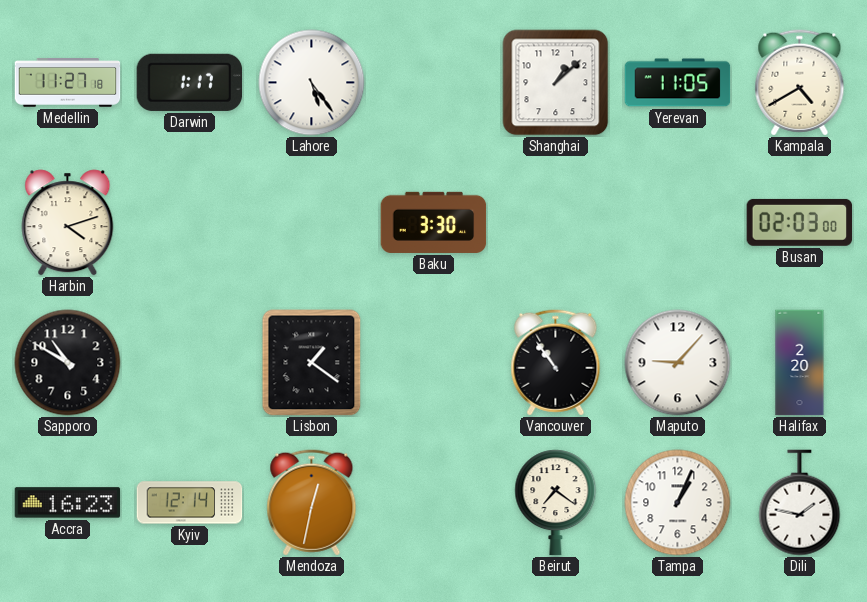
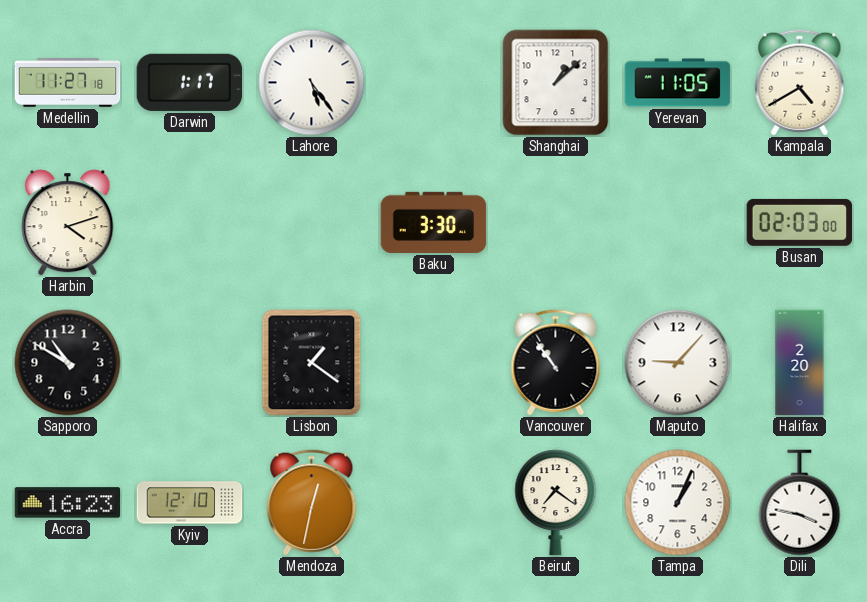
Kyiv: 12:14 -> 12:10
Dili: 1:47 -> 3:47
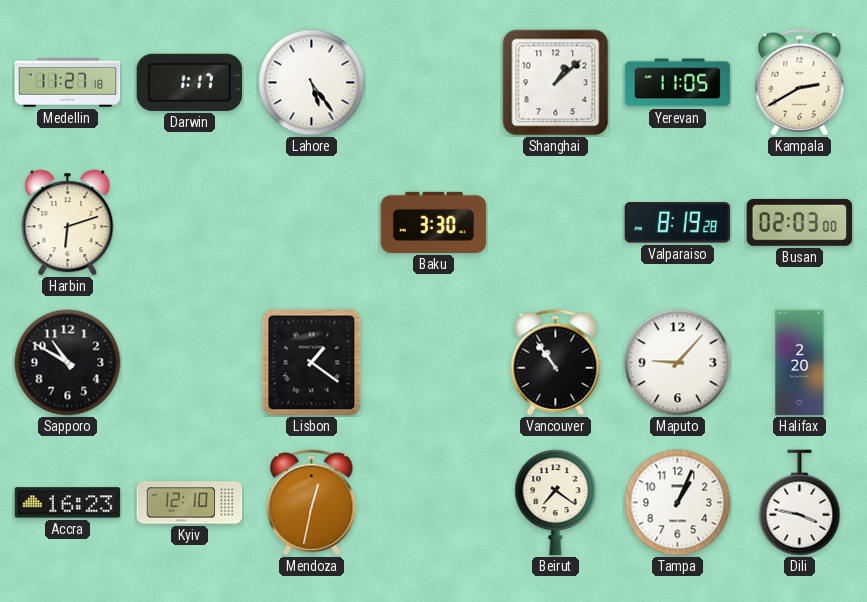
Kampala: 4:40 -> 2:40
Harbin: 4:12 -> 6:12
Valparaiso: none -> 8:19
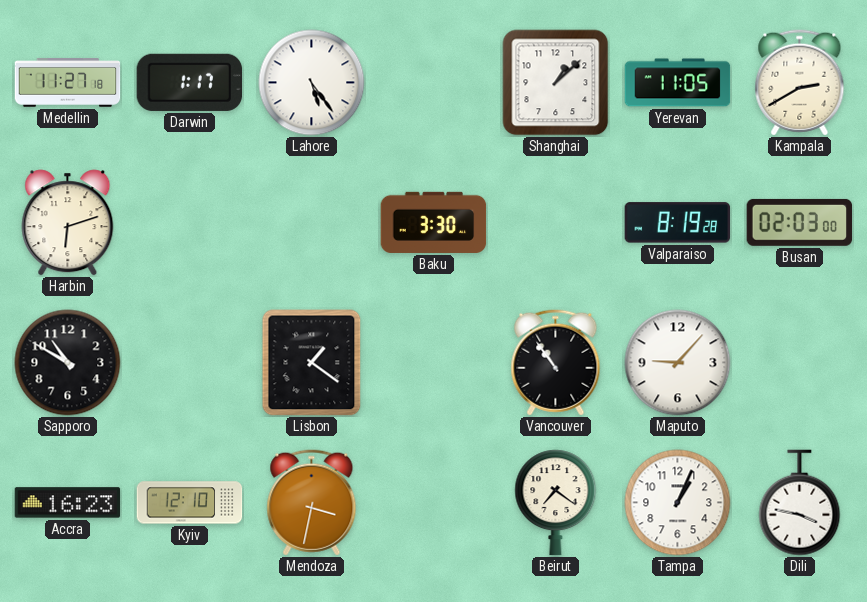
Halifax: 2:20 -> none
Mendoza: 12:32 -> 3:32
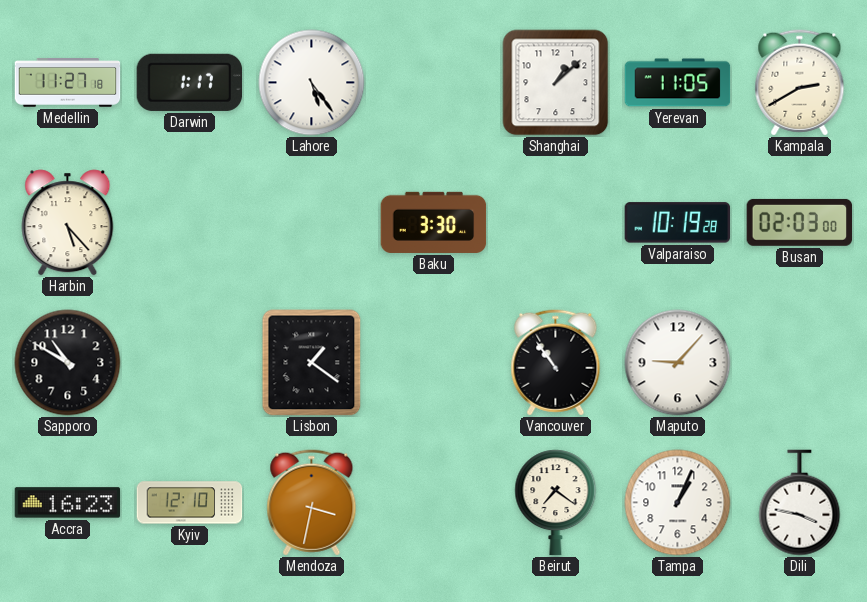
Harbin: 6:12 -> 5:23
Valparaiso: 8:19 -> 10:19
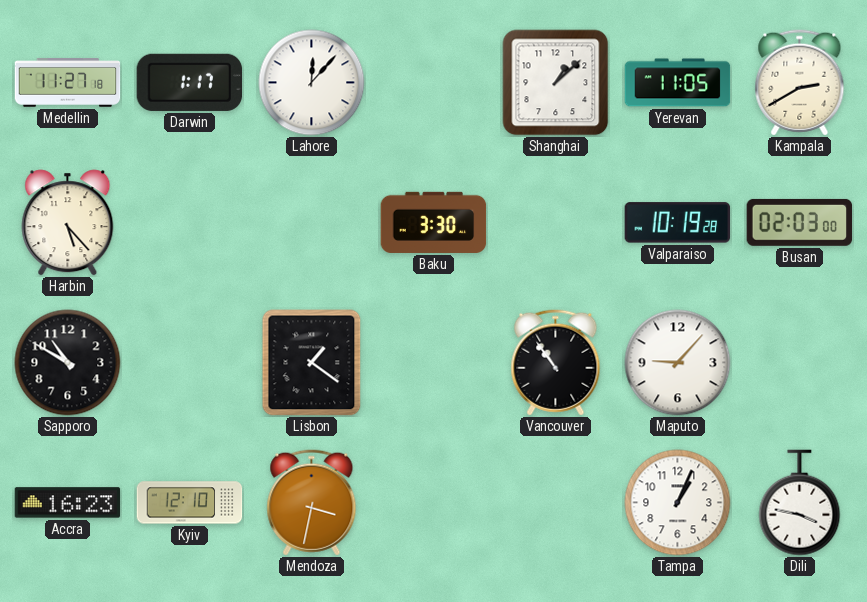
Lahore: 5:24 -> 12:07
Beirut: 7:21 -> none
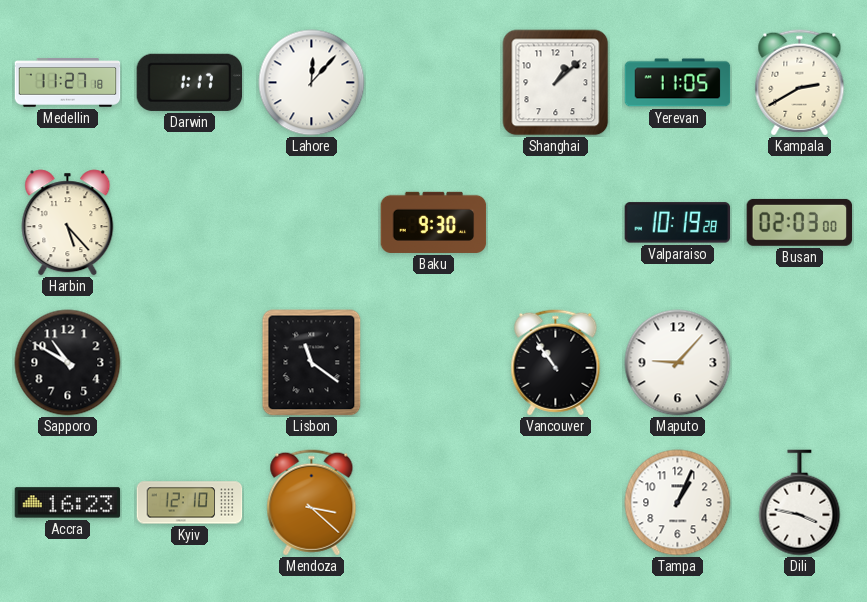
Baku: 3:30 -> 9:30
Lisbon: 1:21 -> 11:21
Mendoza: 3:32 -> 3:22
